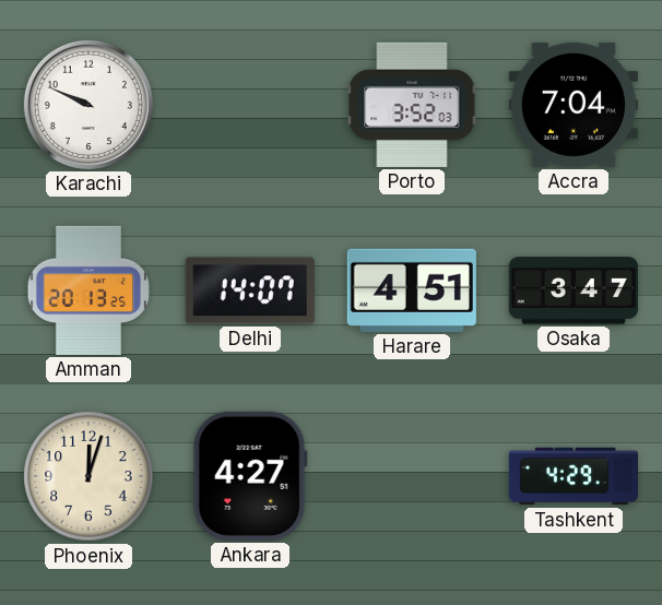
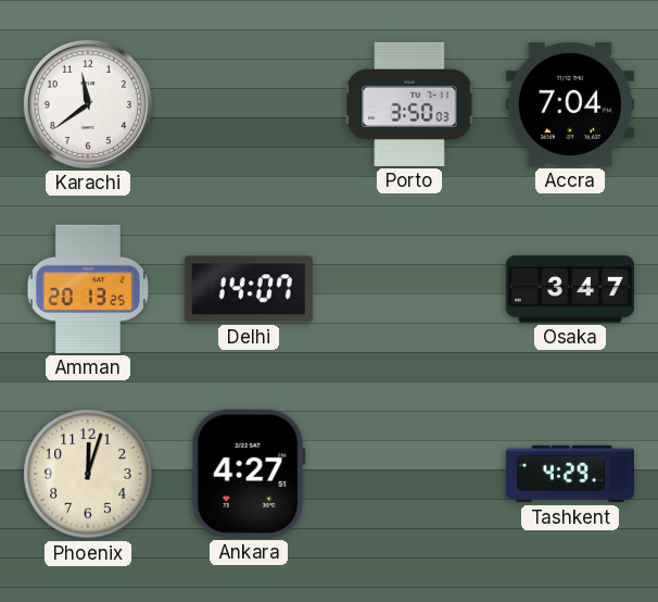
Karachi: 9:49 -> 11:39
Porto: 3:52 -> 3:50
Harare: 4:51 -> none
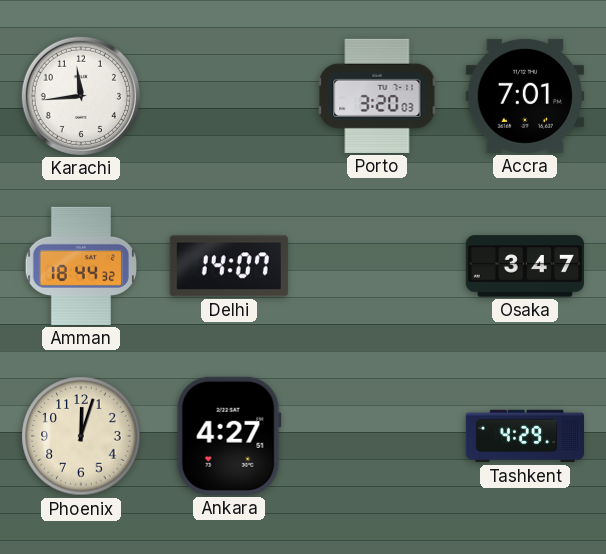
Karachi: 11:39 -> 11:44
Porto: 3:50 -> 3:20
Accra: 7:04 -> 7:01
Amman: 20:13 -> 18:44
